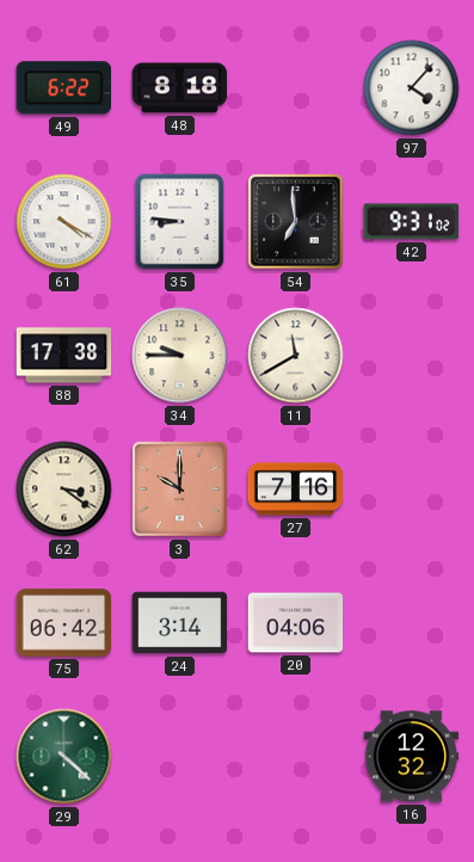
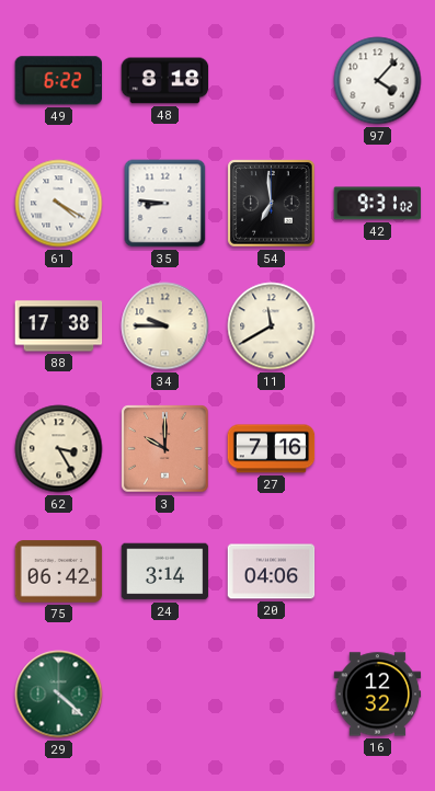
62: 3:21 -> 3:25
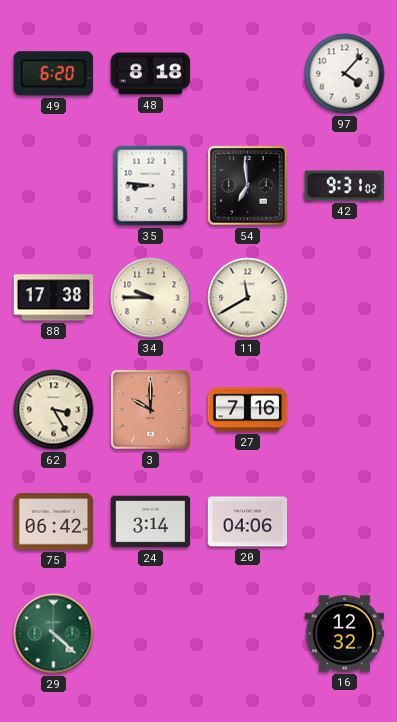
49: 6:22 -> 6:20
61: 4:20 -> none
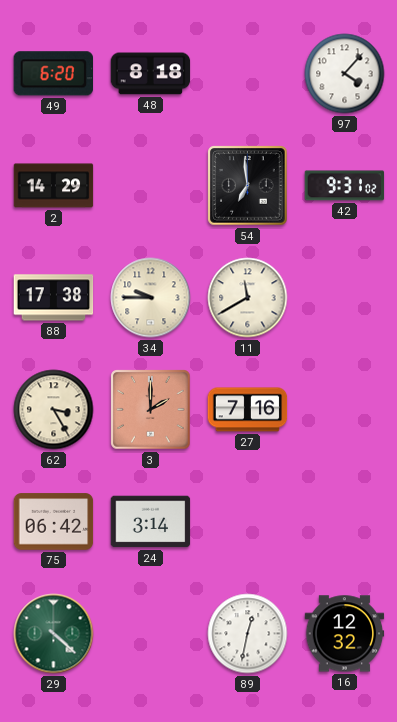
2: none -> 14:29
35: 8:46 -> none
3: 10:00 -> 2:00
20: 04:06 -> none
89: none -> 12:32
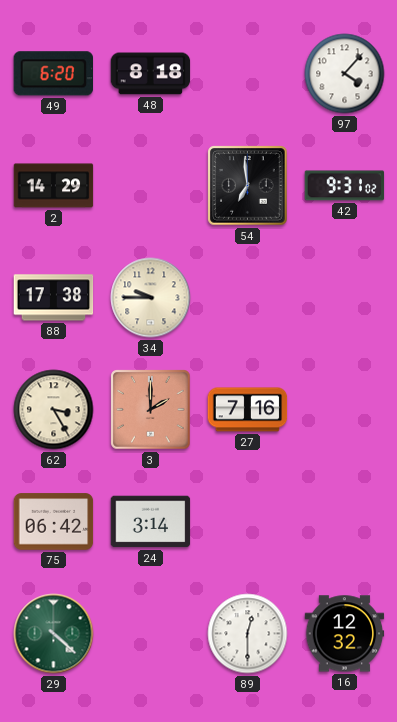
11: 11:40 -> none
89: 12:32 -> 12:30
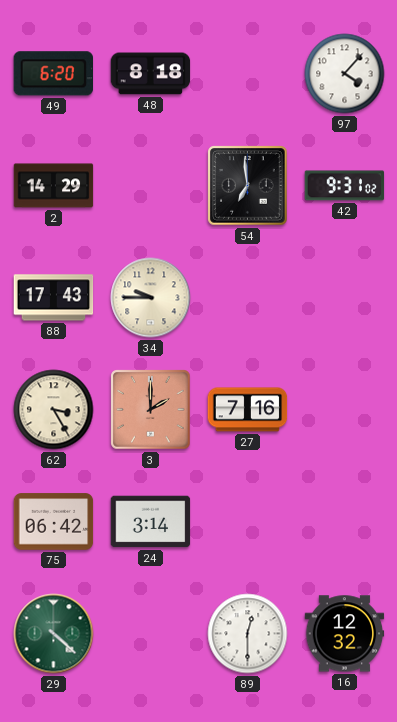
88: 17:38 -> 17:43
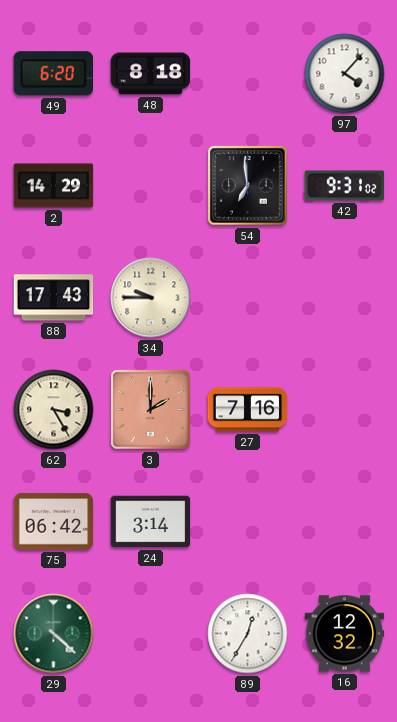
89: 12:30 -> 12:35
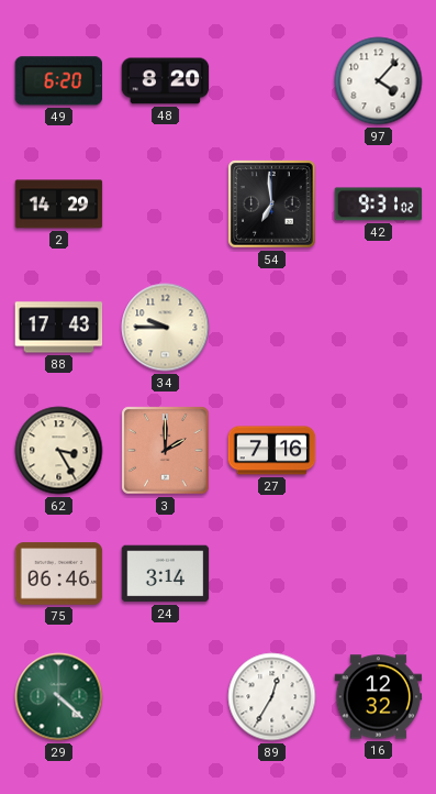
48: 8:18 -> 8:20
75: 06:42 -> 06:46
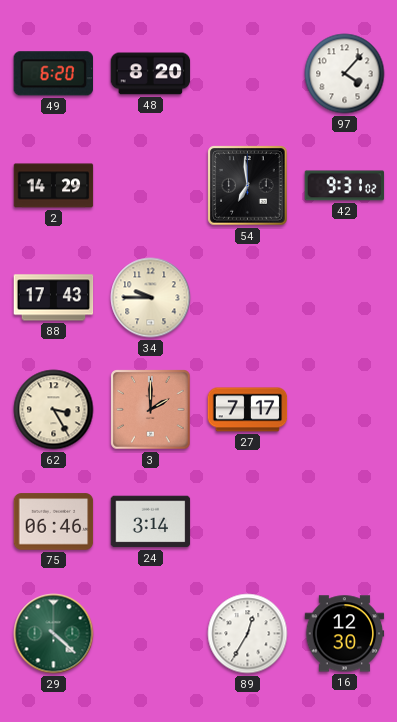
27: 7:16 -> 7:17
16: 12:32 -> 12:30
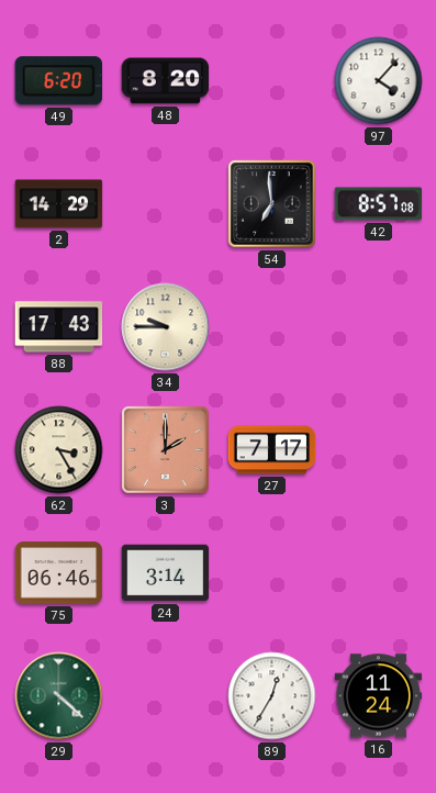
42: 9:31 -> 8:57
16: 12:30 -> 11:24
